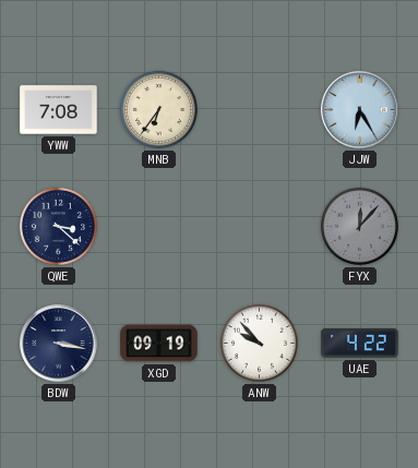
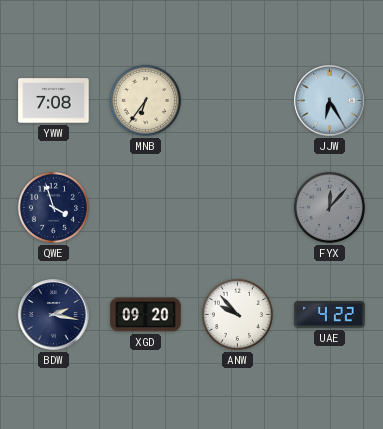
QWE: 3:22 -> 3:57
BDW: 3:17 -> 2:17
XGD: 09:19 -> 09:20
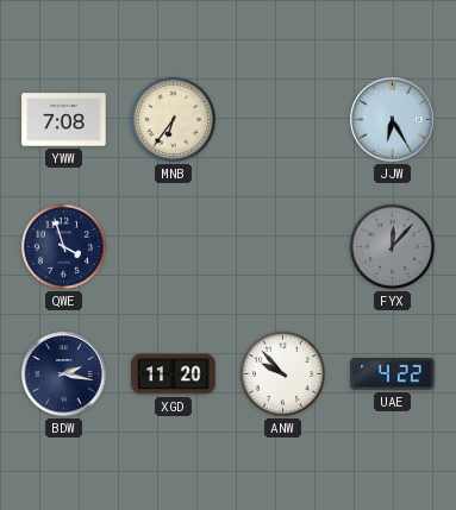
XGD: 09:20 -> 11:20
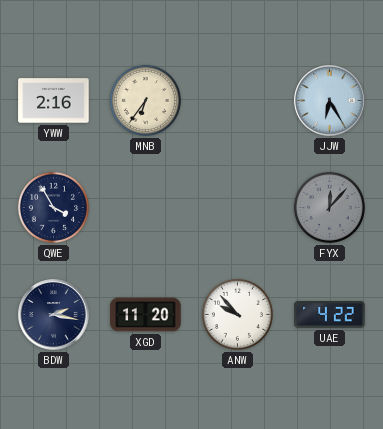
YWW: 7:08 -> 2:16
QWE: 3:57 -> 3:55
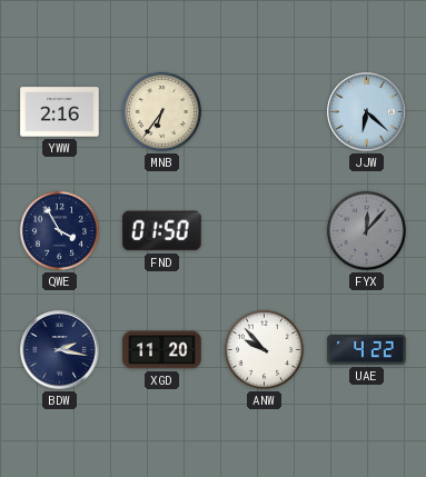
JJW: 6:25 -> 6:22
FND: none -> 01:50
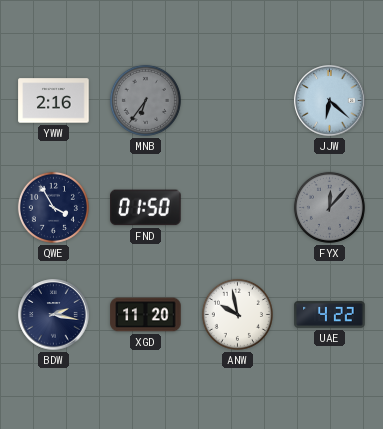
MNB dial: cream -> grey
ANW: 9:53 -> 9:58
